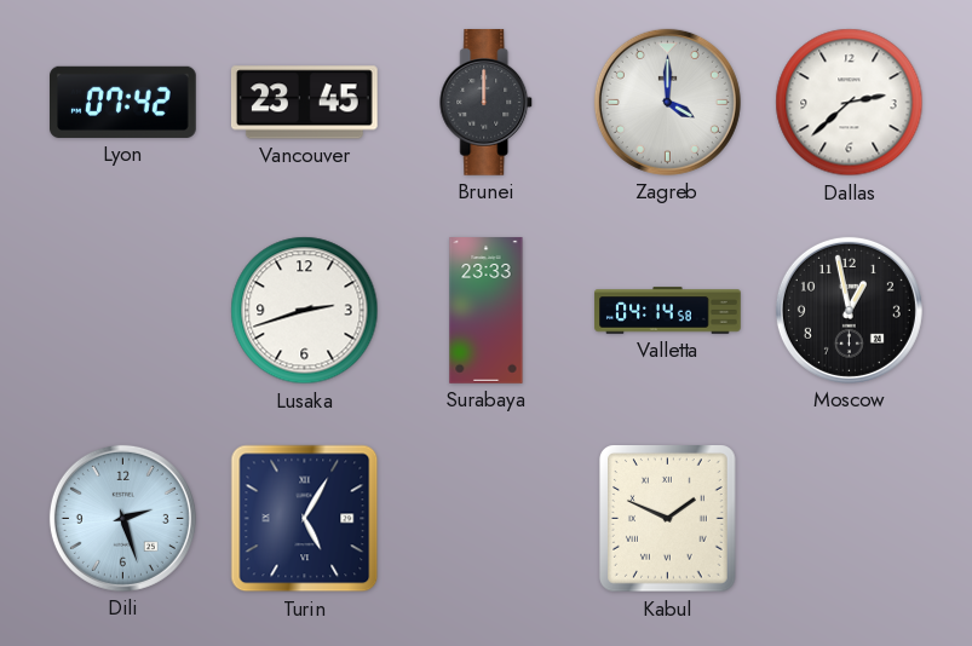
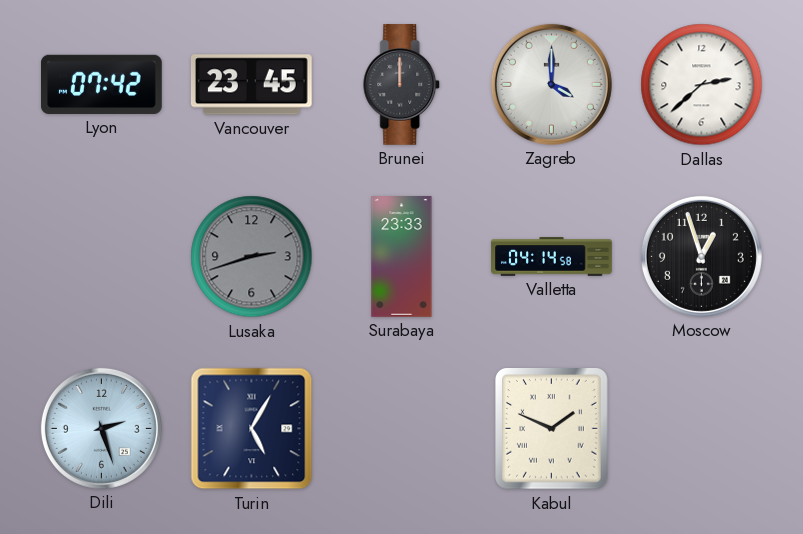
Lusaka dial: white -> grey
Moscow: 12:58 -> 12:57
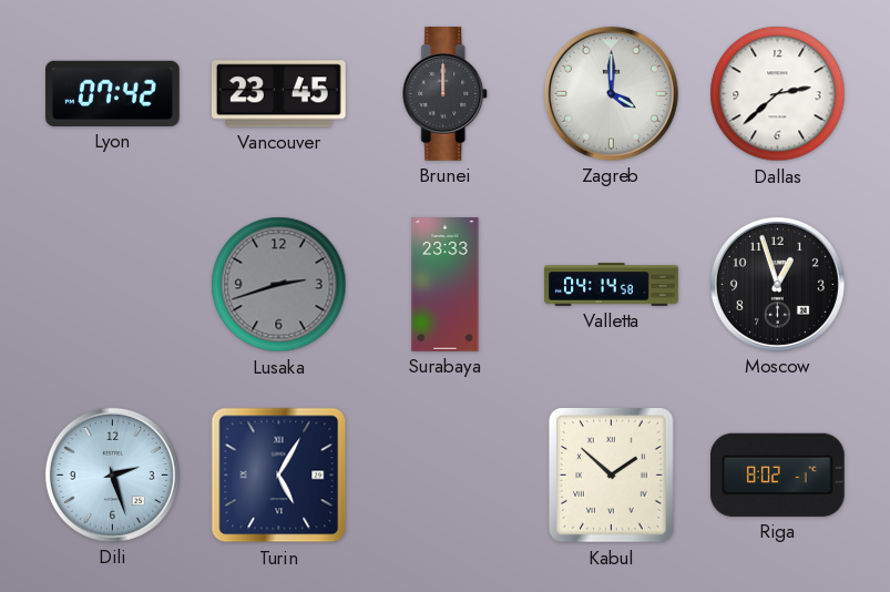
Kabul: 1:49 -> 1:52
Riga: none -> 8:02
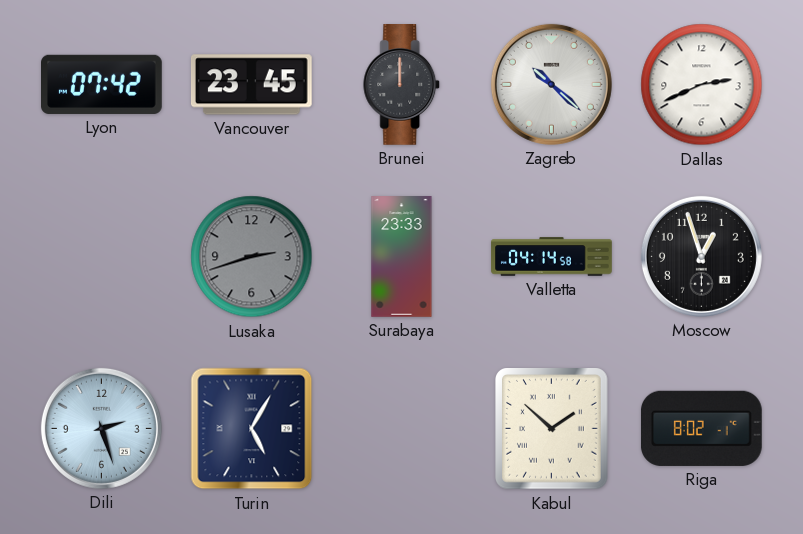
Zagreb: 4:00 -> 10:22
Dallas: 2:38 -> 2:41
